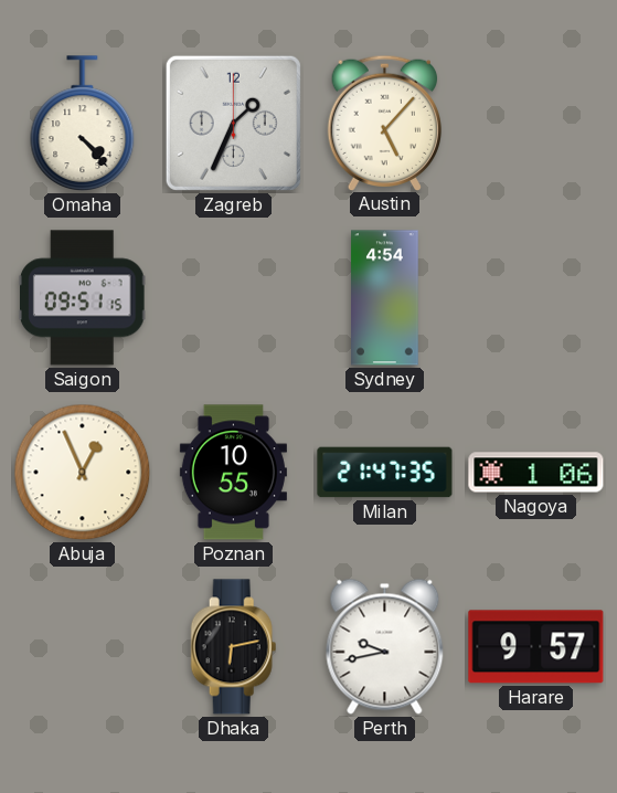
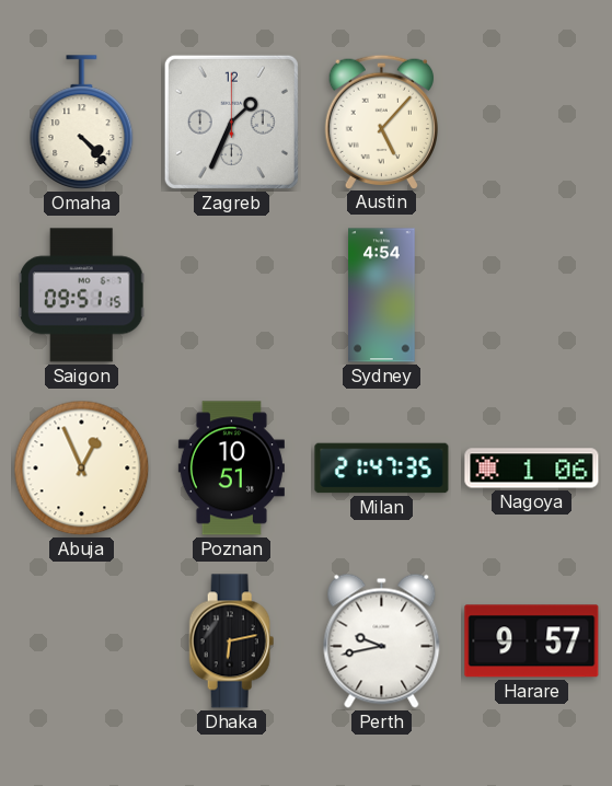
Poznan: 10:55 -> 10:51
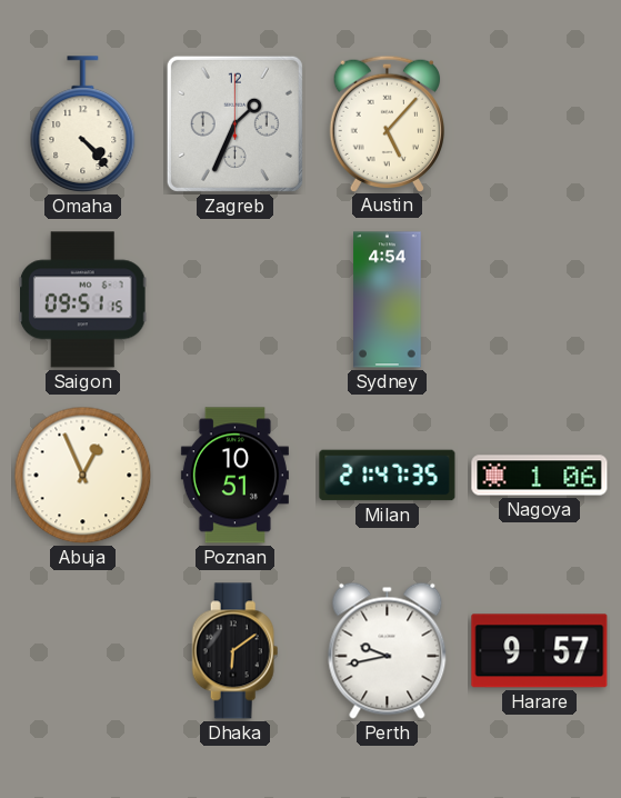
Dhaka: 6:13 -> 6:09
